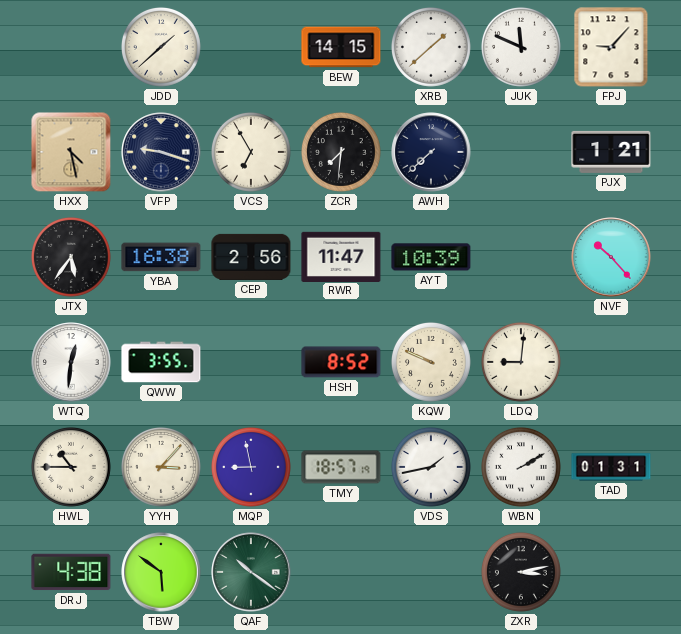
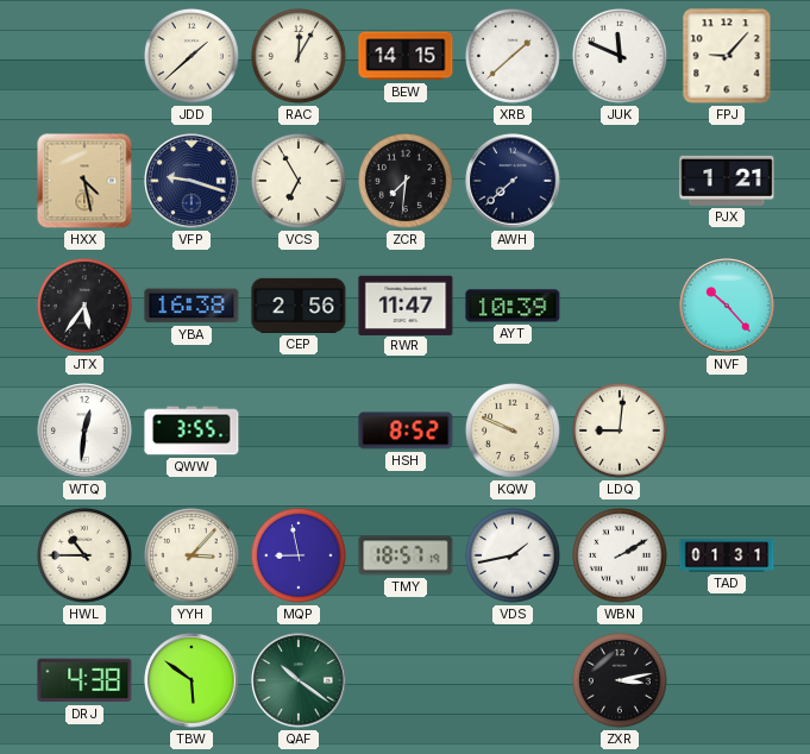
RAC: none -> 12:05
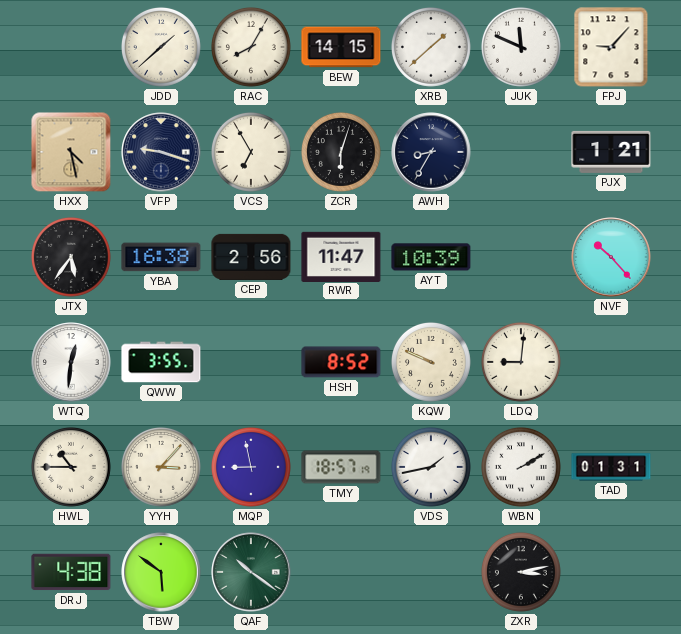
RAC: 12:05 -> 8:05
ZCR: 7:31 -> 6:03
AWH: 7:38 -> 8:35
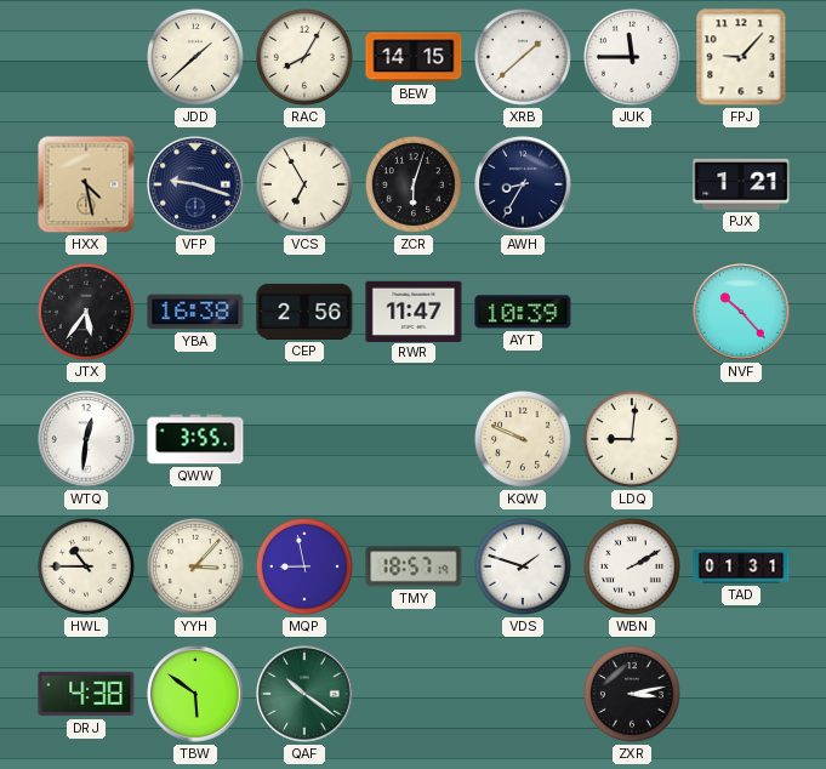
JUK: 11:49 -> 11:45
HSH: 8:52 -> none
VDS: 1:43 -> 1:48
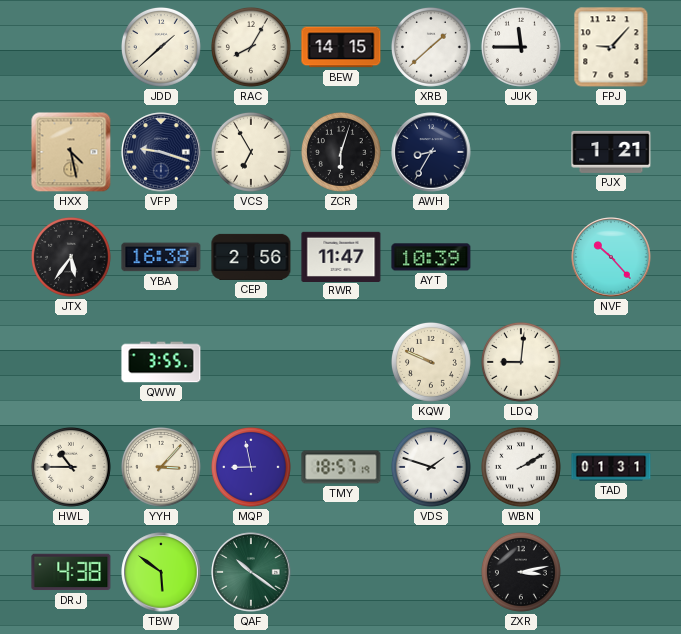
WTQ: 12:31 -> none
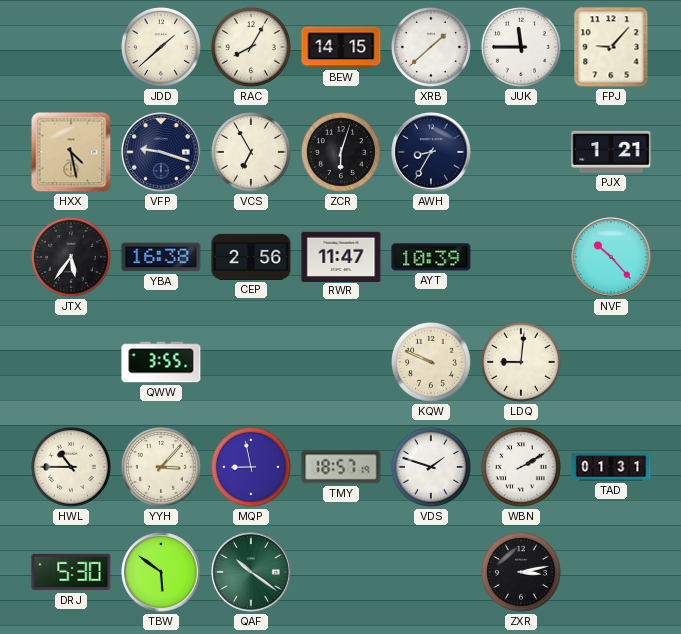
DRJ: 4:38 -> 5:30
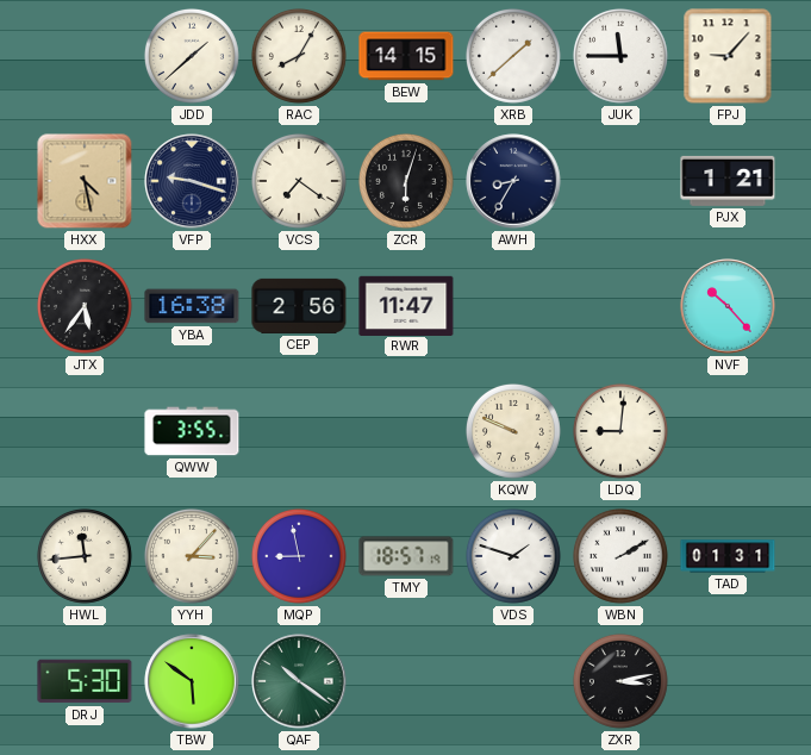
VCS: 6:55 -> 7:21
AYT: 10:39 -> none
HWL: 10:45 -> 11:44
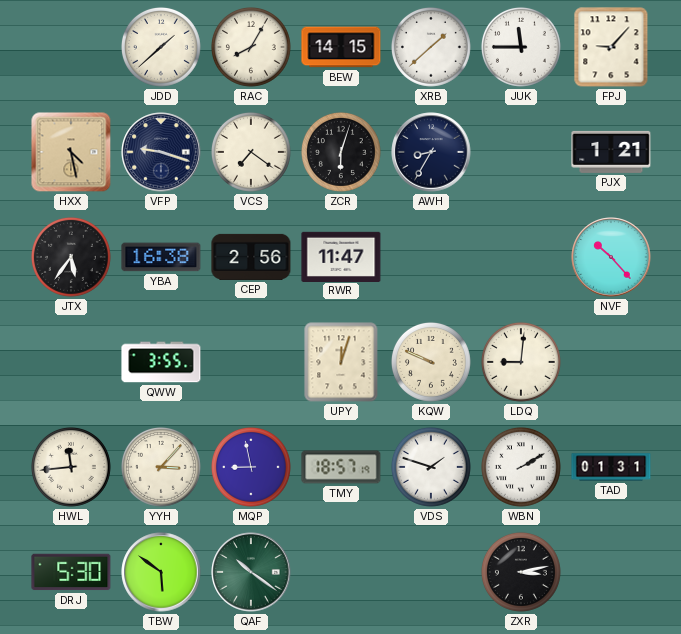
UPY: none -> 12:03
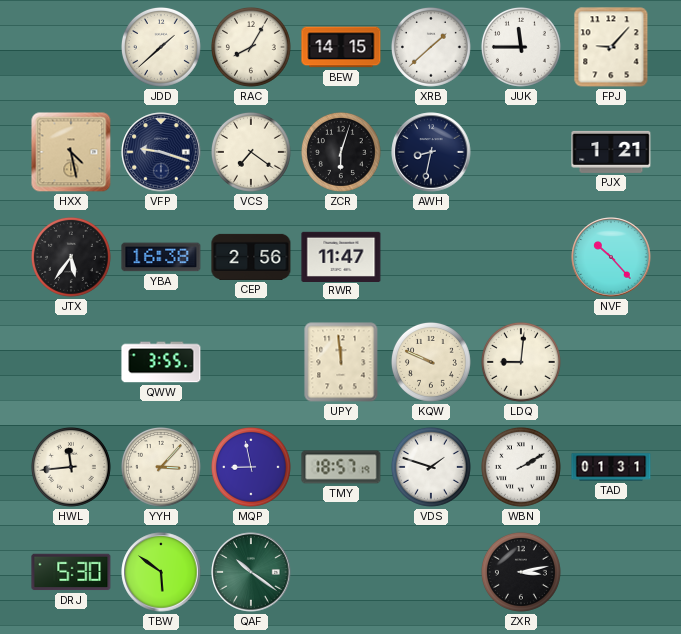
AWH: 8:35 -> 8:32
UPY: 12:03 -> 11:59
